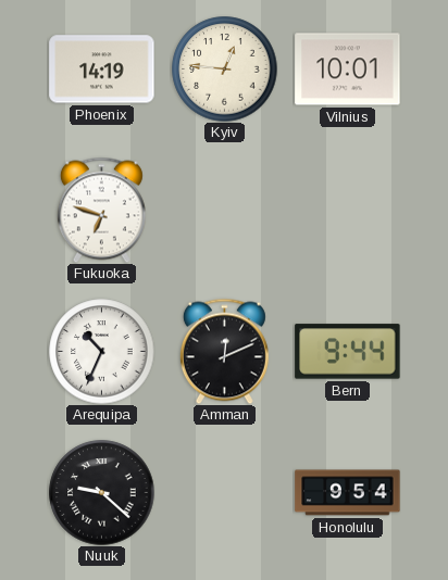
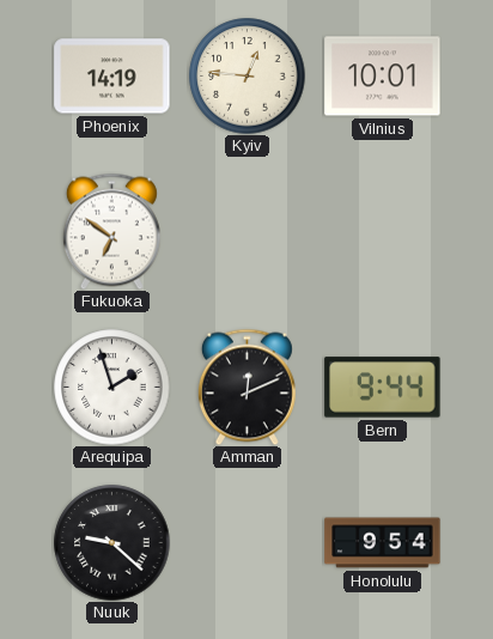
Fukuoka: 6:48 -> 6:51
Arequipa: 10:34 -> 1:57
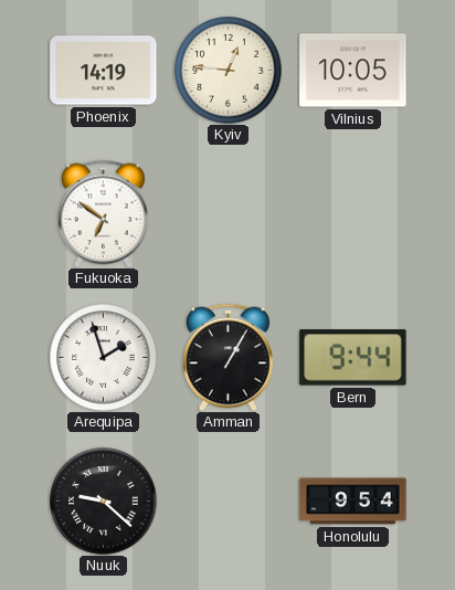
Vilnius: 10:01 -> 10:05
Amman: 12:11 -> 1:05
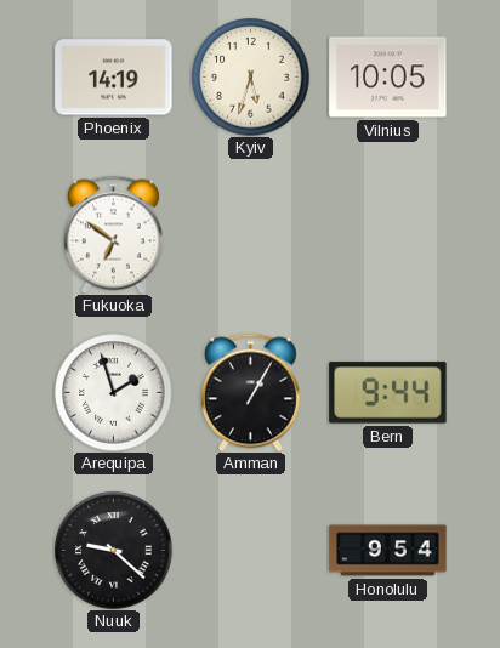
Kyiv: 12:46 -> 5:33
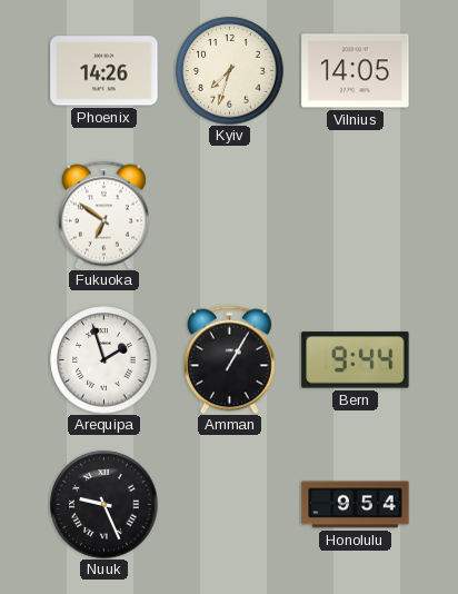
Phoenix: 14:19 -> 14:26
Kyiv: 5:33 -> 7:33
Vilnius: 10:05 -> 14:05
Nuuk: 9:22 -> 9:26
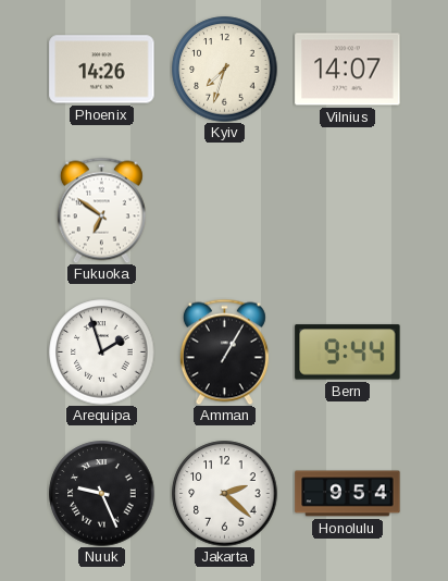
Vilnius: 14:05 -> 14:07
Jakarta: none -> 2:22
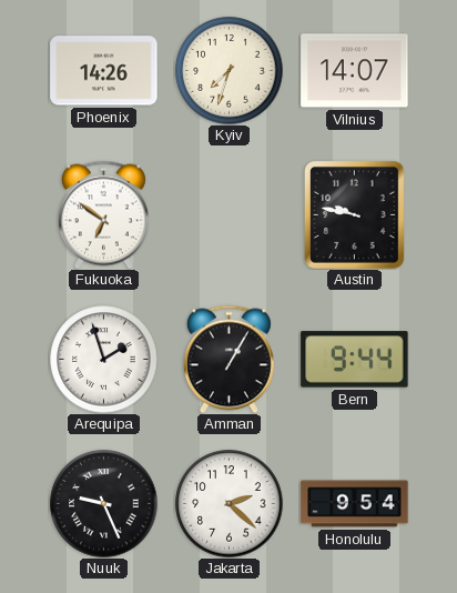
Austin: none -> 9:47
